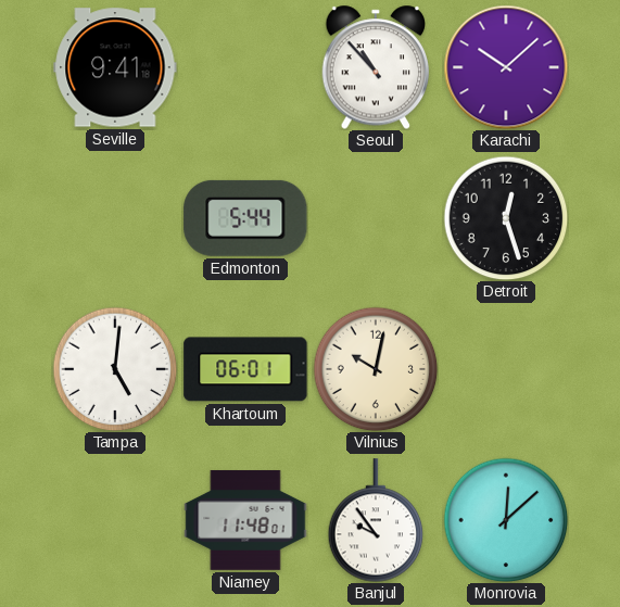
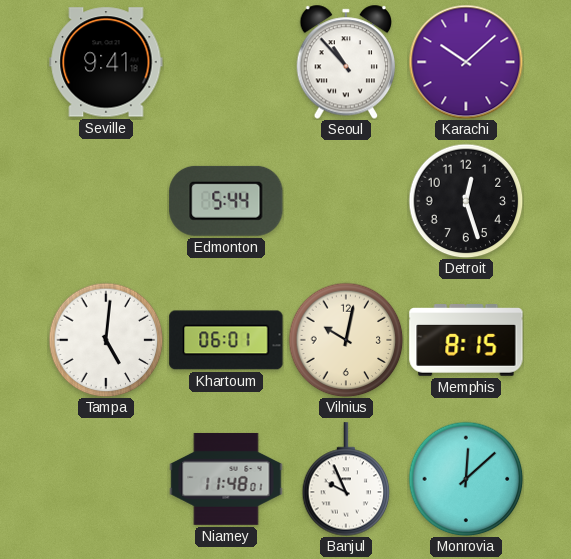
Memphis: none -> 8:15
Banjul: 9:54 -> 9:56
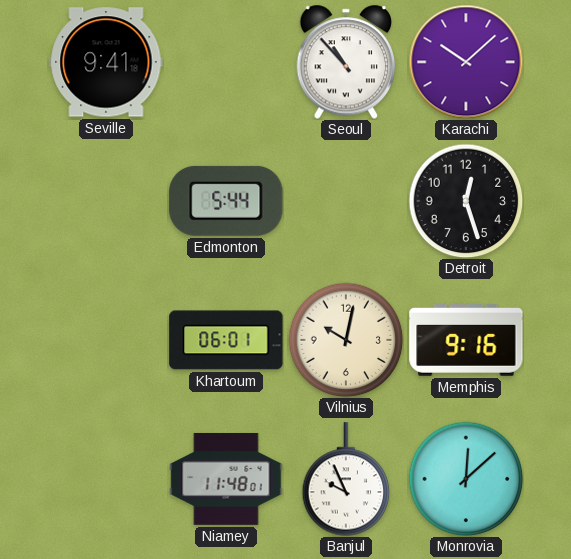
Tampa: 5:01 -> none
Memphis: 8:15 -> 9:16
